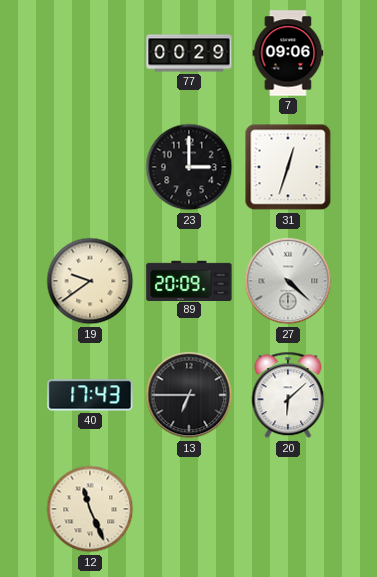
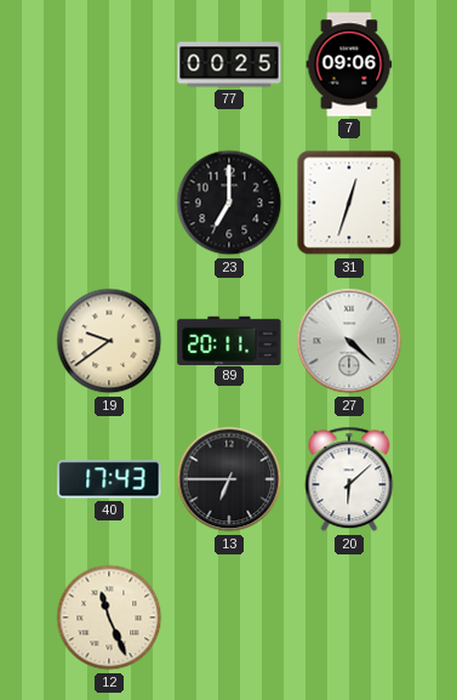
77: 00:29 -> 00:25
23: 3:00 -> 7:00
89: 20:09 -> 20:11
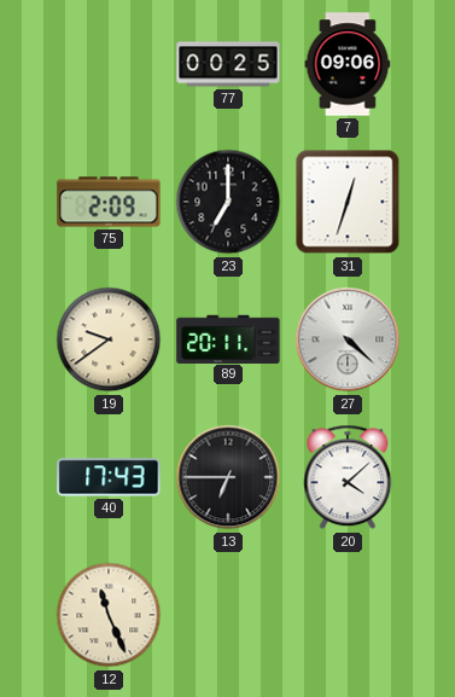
75: none -> 2:09
20: 6:08 -> 4:08
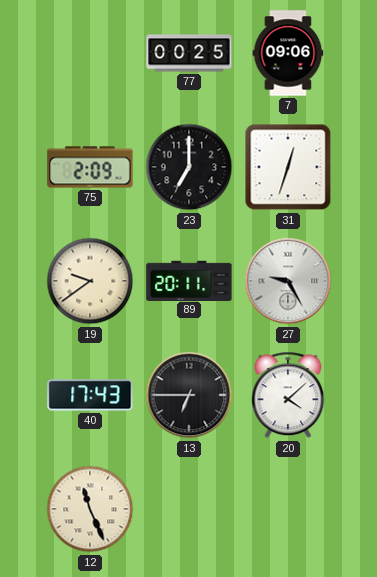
27: 4:22 -> 9:25
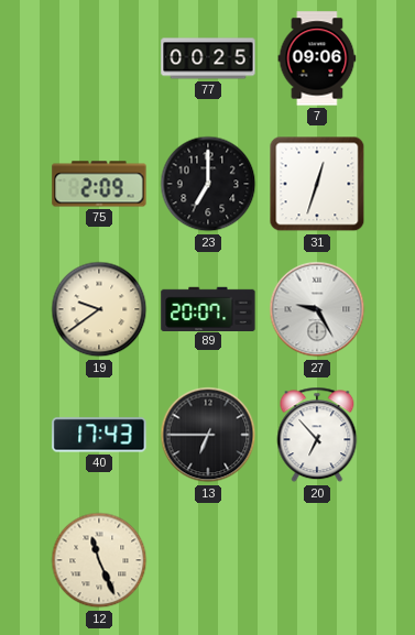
89: 20:11 -> 20:07
20: 4:08 -> 6:53
